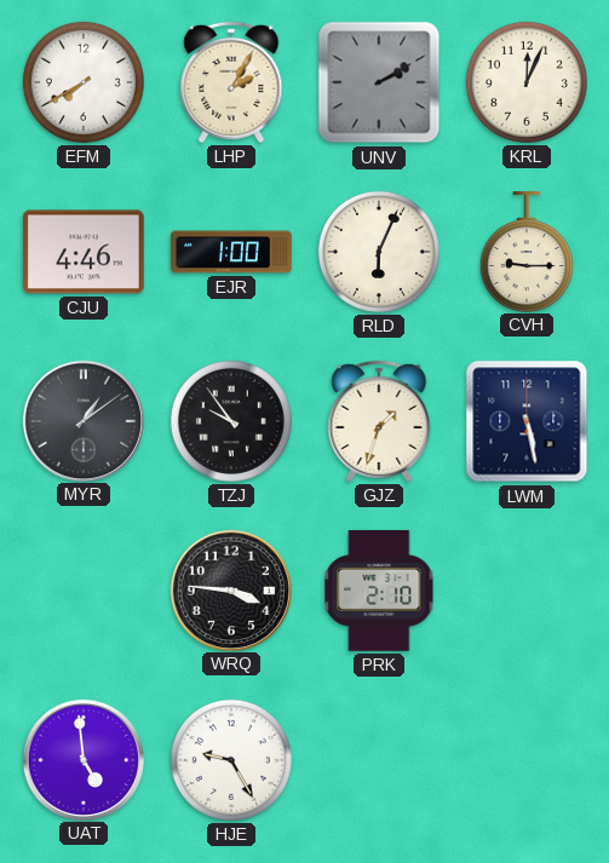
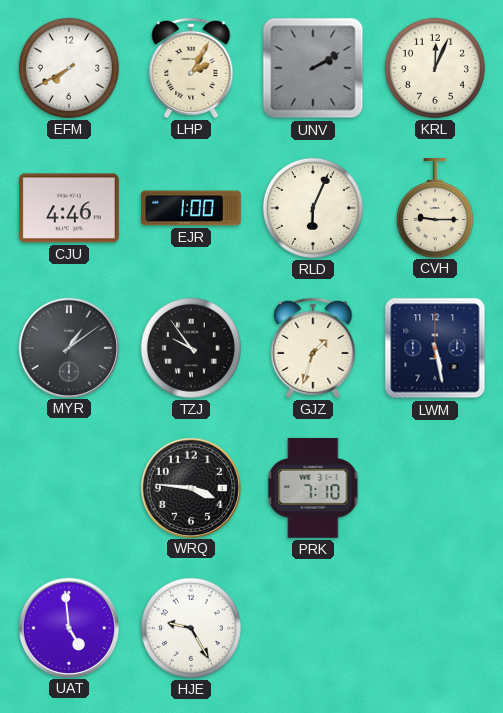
PRK: 2:10 -> 7:10
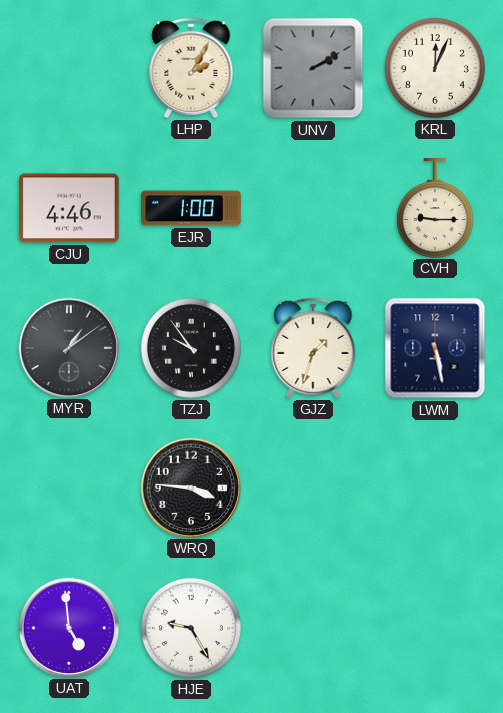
EFM: 7:40 -> none
RLD: 6:04 -> none
PRK: 7:10 -> none
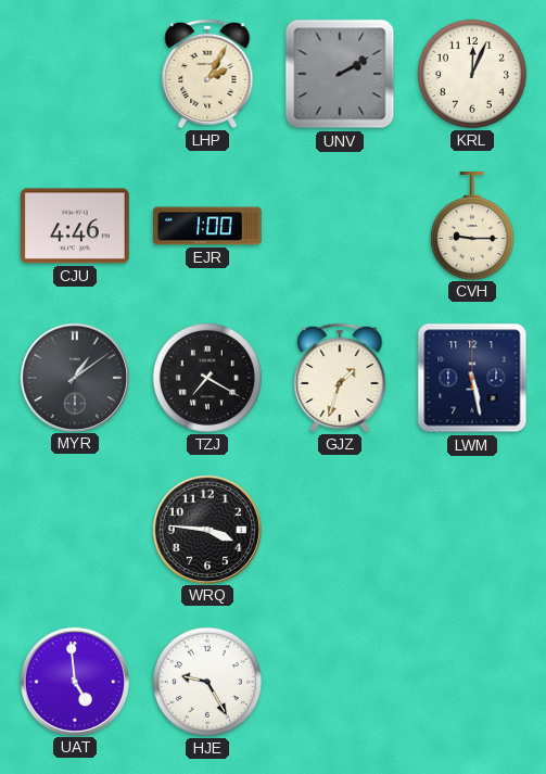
TZJ: 9:54 -> 7:20
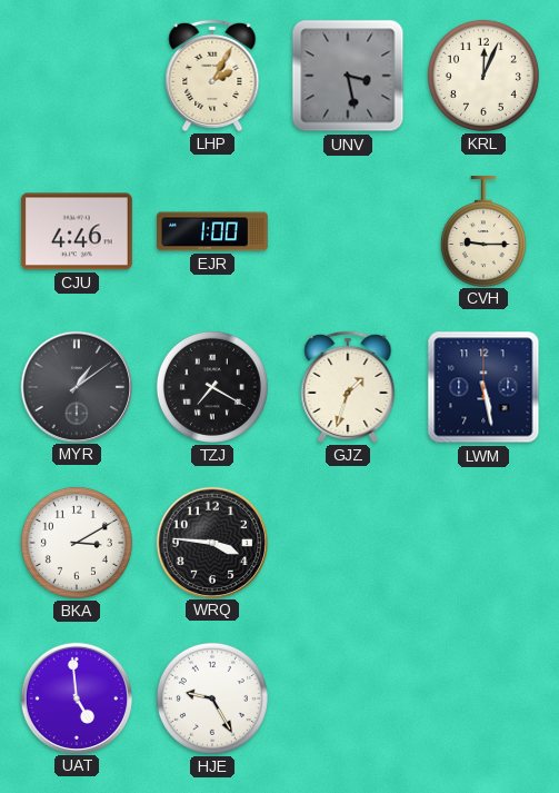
UNV: 2:10 -> 3:28
BKA: none -> 3:10
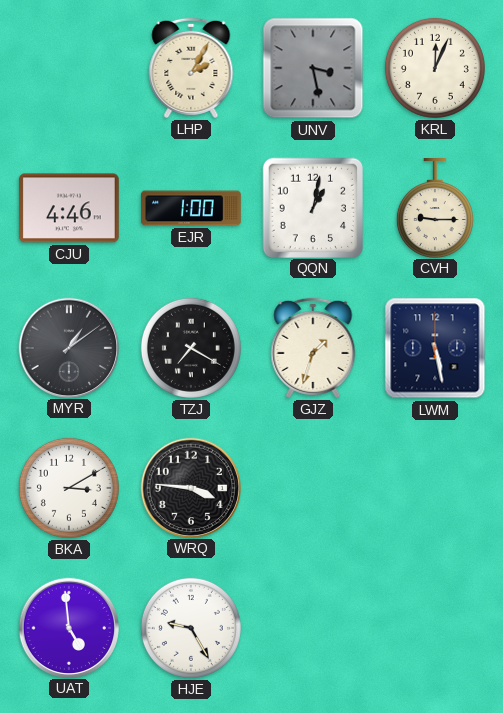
QQN: none -> 1:02
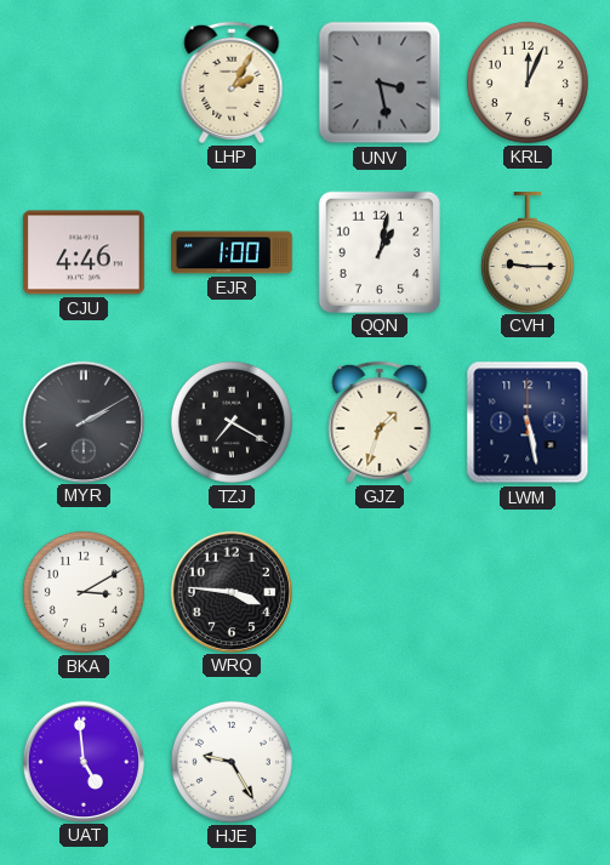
MYR: 1:09 -> 2:10
